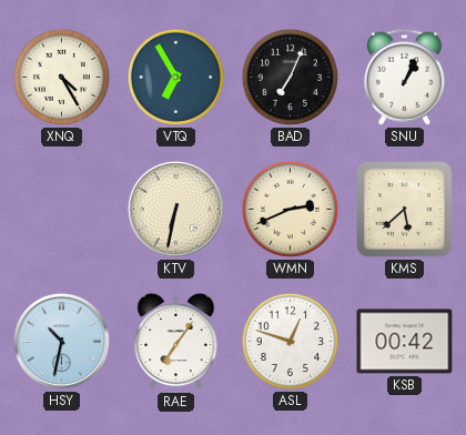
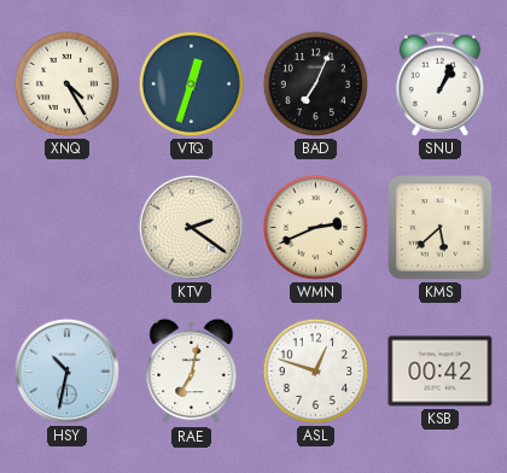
VTQ: 6:55 -> 12:33
KTV: 6:32 -> 2:21
RAE: 7:06 -> 7:02
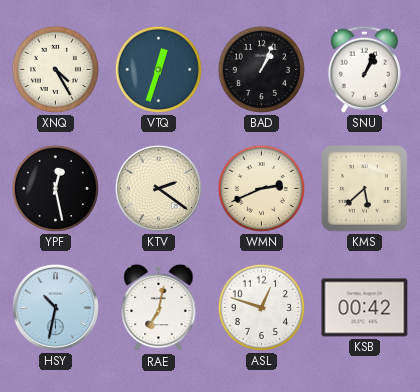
BAD: 7:04 -> 1:04
YPF: none -> 12:28
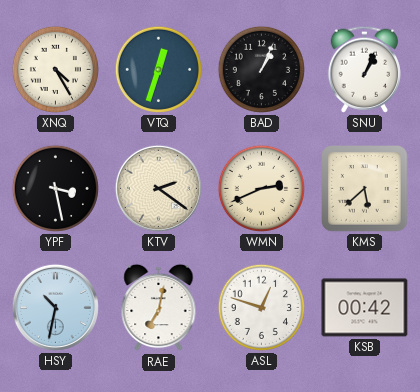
YPF: 12:28 -> 3:28
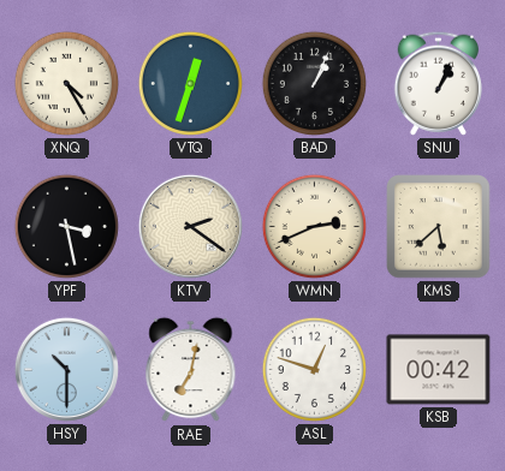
HSY: 10:32 -> 10:30
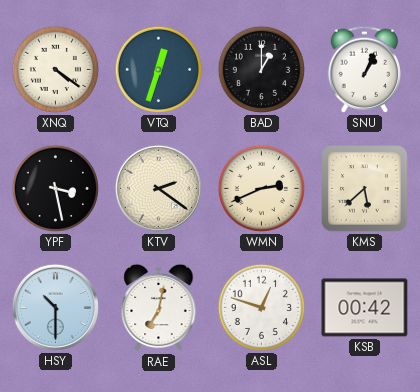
XNQ: 4:25 -> 4:21
BAD: 1:04 -> 1:00
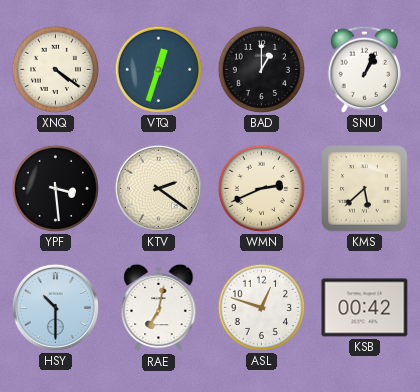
YPF: 3:28 -> 3:29
